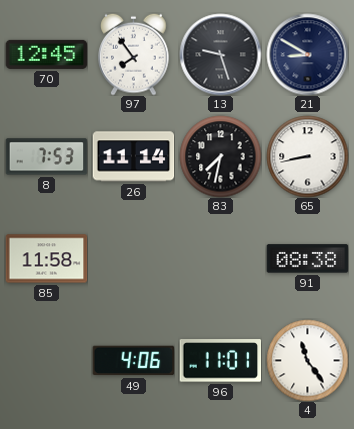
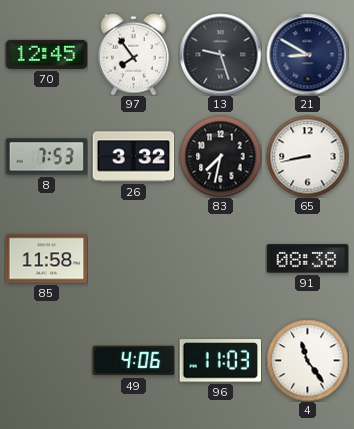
26: 11:14 -> 3:32
96: 11:01 -> 11:03
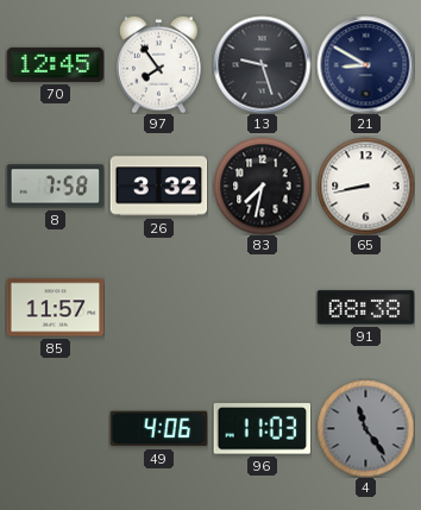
8: 7:53 -> 7:58
85: 11:58 -> 11:57
4 dial: white -> grey
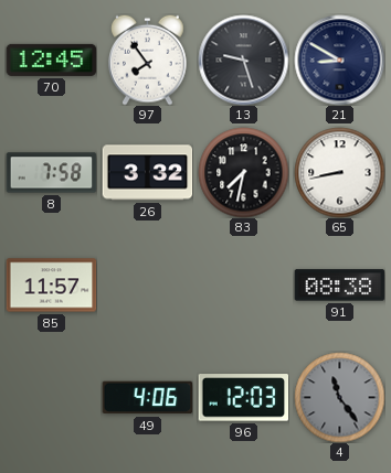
96: 11:03 -> 12:03
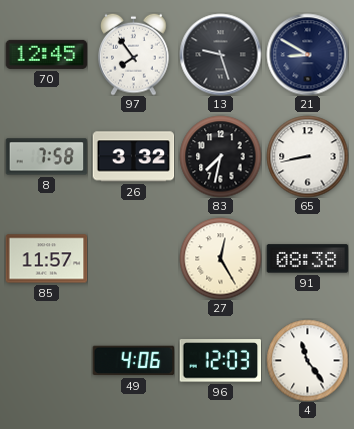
27: none -> 12:25
4 dial: grey -> white
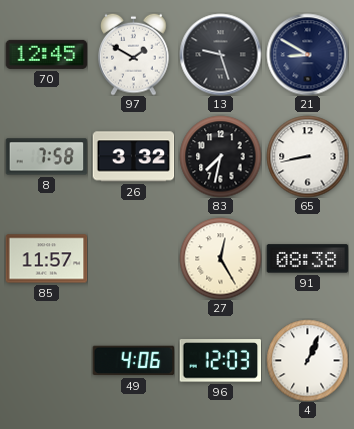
97: 7:54 -> 1:50
4: 11:24 -> 1:04
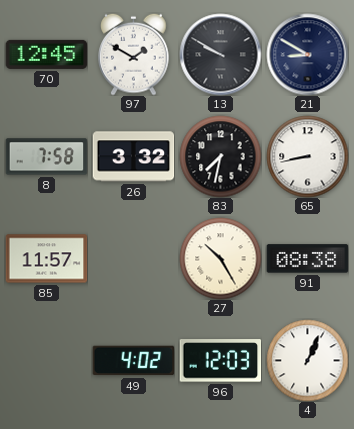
13: 9:27 -> 9:50
27: 12:25 -> 10:25
49: 4:06 -> 4:02
